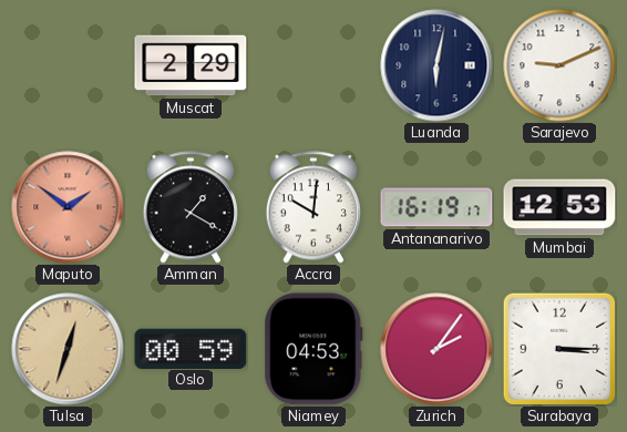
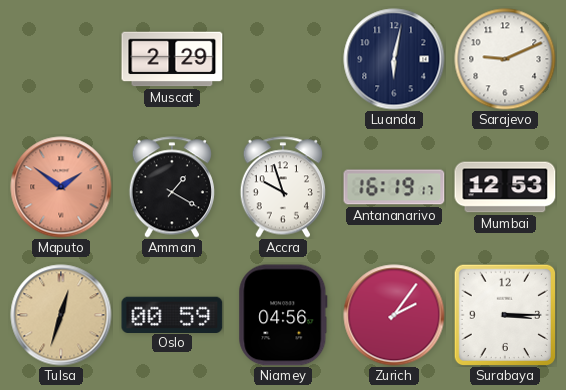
Accra: 10:01 -> 9:57
Niamey: 04:53 -> 04:56
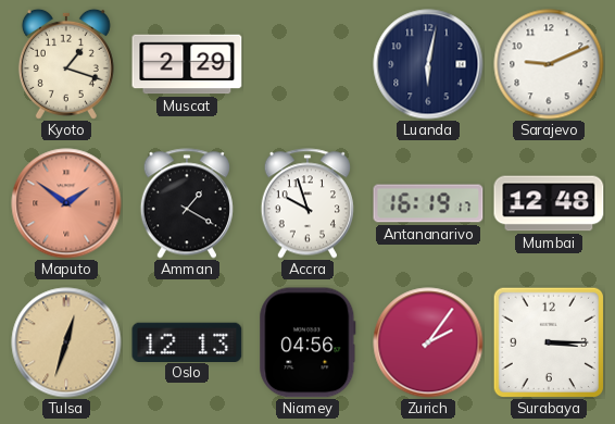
Kyoto: none -> 1:18
Mumbai: 12:53 -> 12:48
Oslo: 00:59 -> 12:13
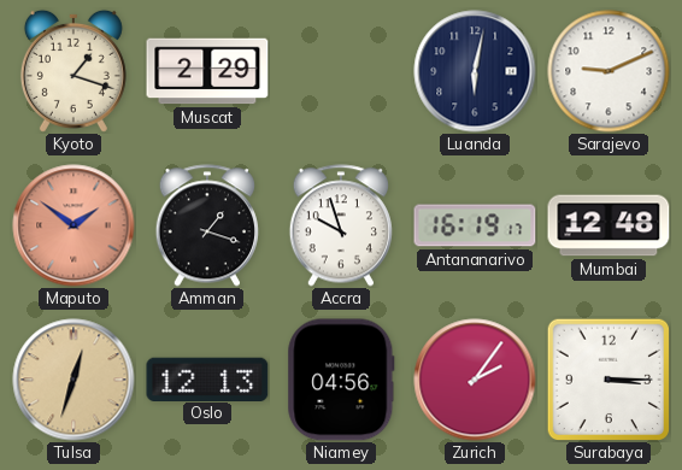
Amman: 1:20 -> 1:18
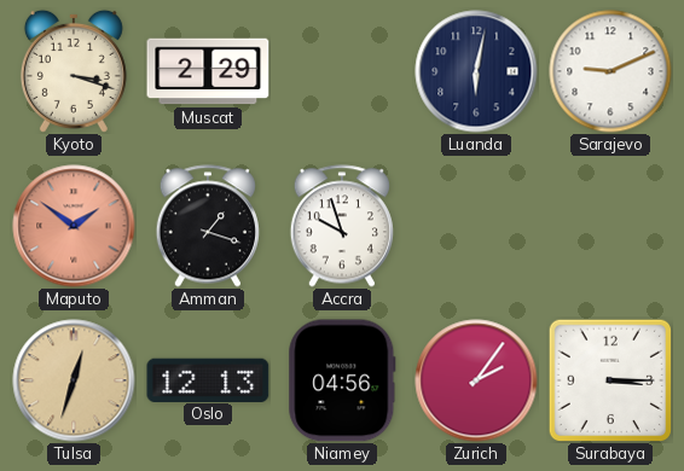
Kyoto: 1:18 -> 3:18
Antananarivo: 16:19 -> none
Mumbai: 12:48 -> none
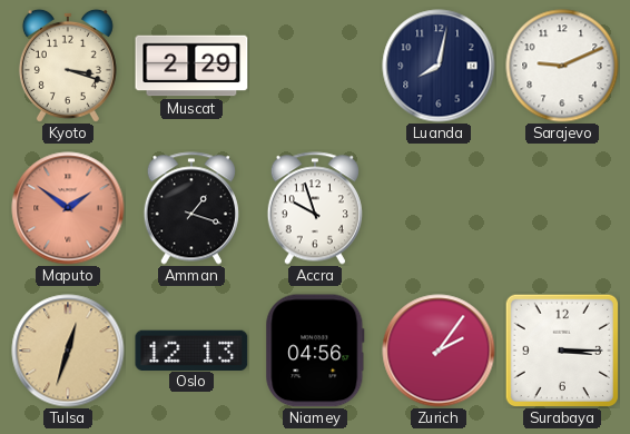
Luanda: 6:02 -> 8:02
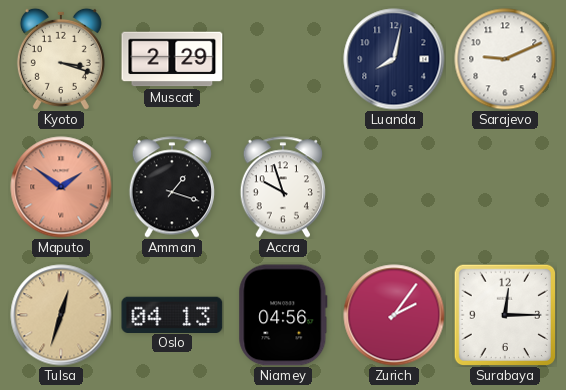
Oslo: 12:13 -> 04:13
Surabaya: 3:15 -> 12:15
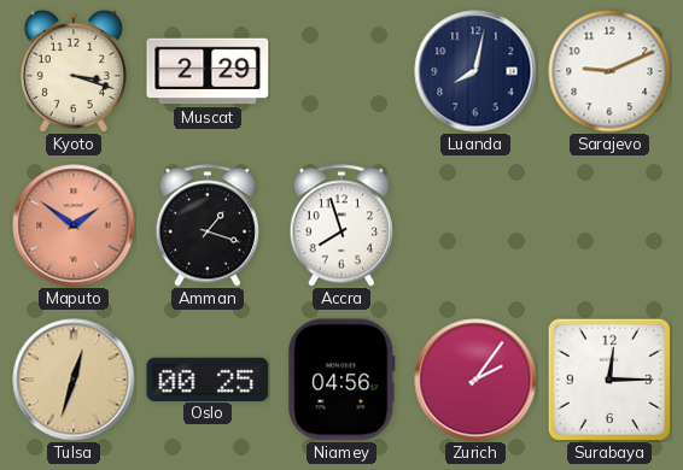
Accra: 9:57 -> 7:57
Oslo: 04:13 -> 00:25
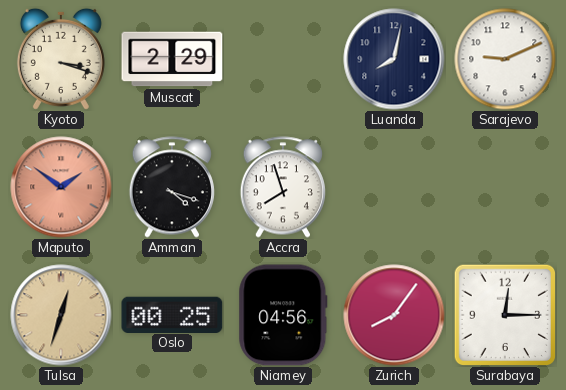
Amman: 1:18 -> 4:18
Zurich: 2:06 -> 8:06
